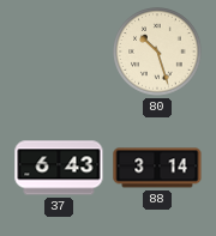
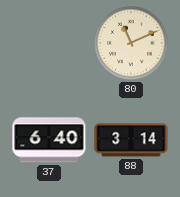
80: 10:27 -> 11:11
37: 6:43 -> 6:40
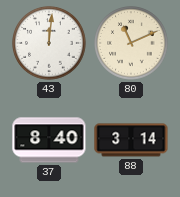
43: none -> 12:01
37: 6:40 -> 8:40
